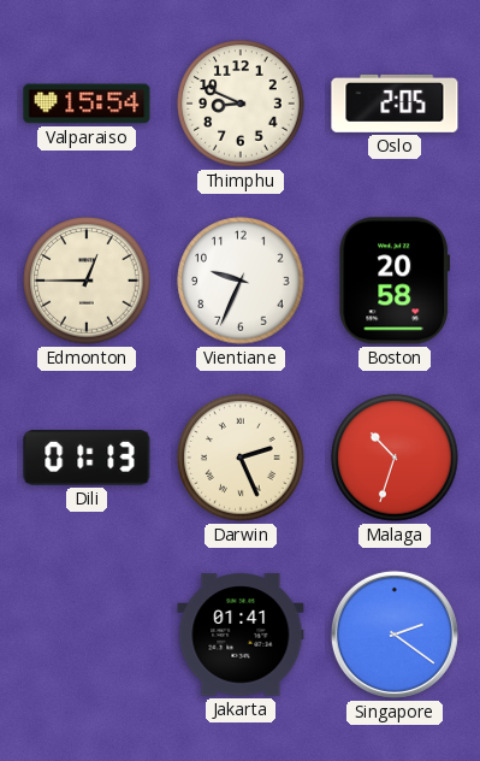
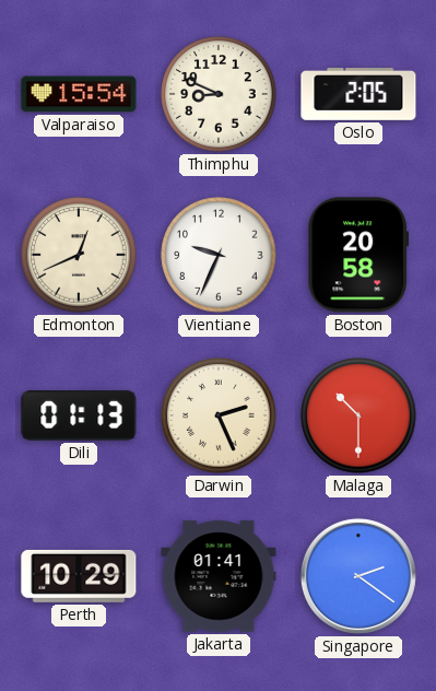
Edmonton: 12:45 -> 12:41
Malaga: 10:33 -> 10:30
Perth: none -> 10:29
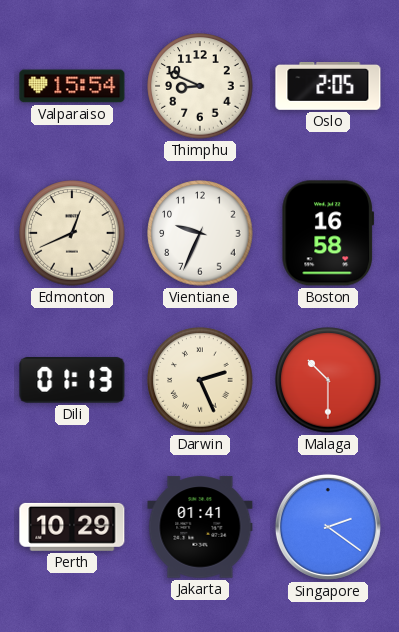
Boston: 20:58 -> 16:58
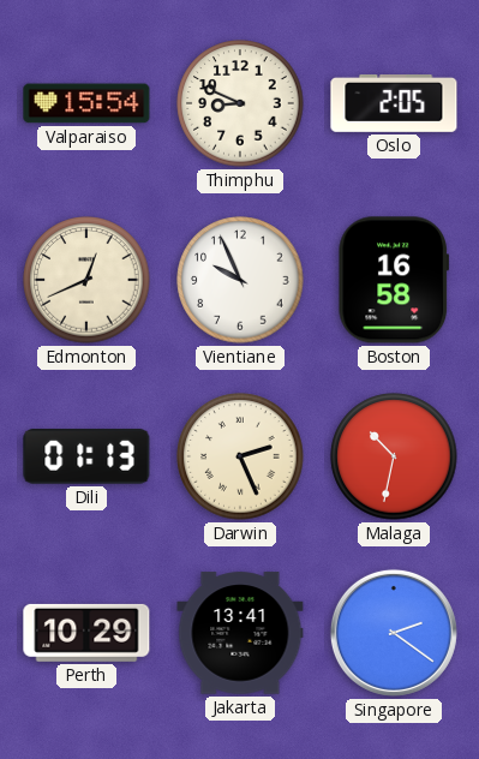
Vientiane: 9:34 -> 9:56
Malaga: 10:30 -> 10:32
Jakarta: 01:41 -> 13:41
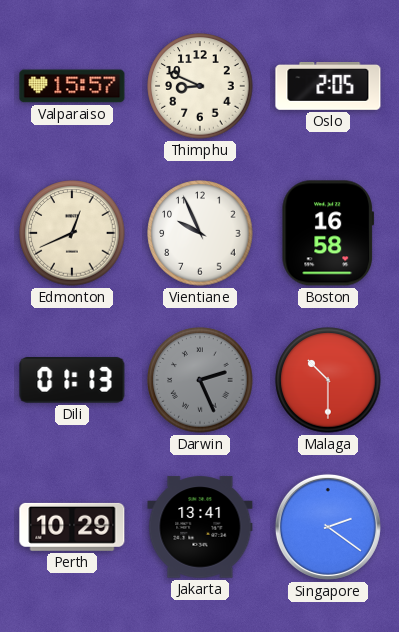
Valparaiso: 15:54 -> 15:57
Darwin dial: cream -> grey
Malaga: 10:32 -> 10:30
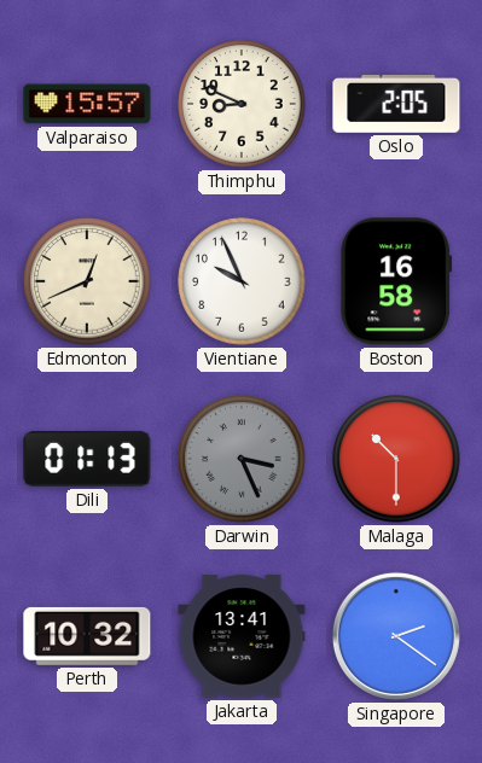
Darwin: 2:26 -> 3:26
Perth: 10:29 -> 10:32
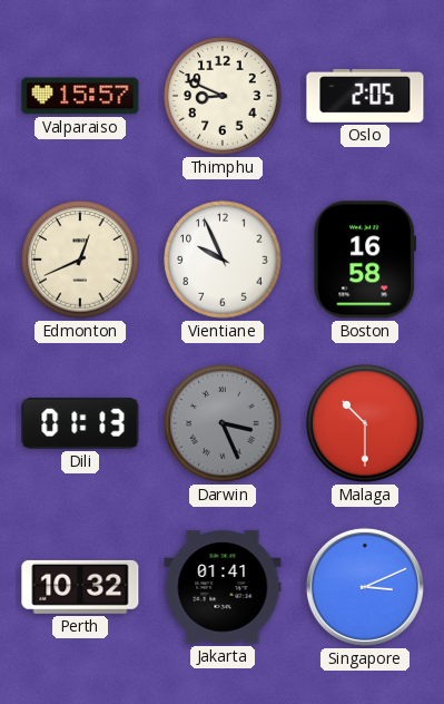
Jakarta: 13:41 -> 01:41
Singapore: 2:21 -> 3:11
